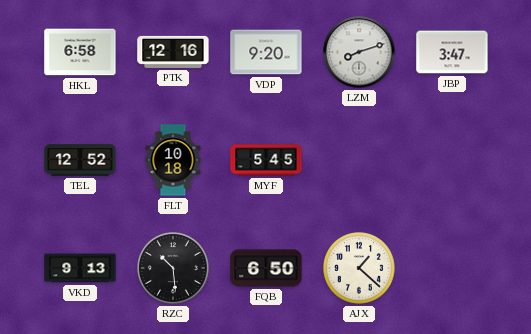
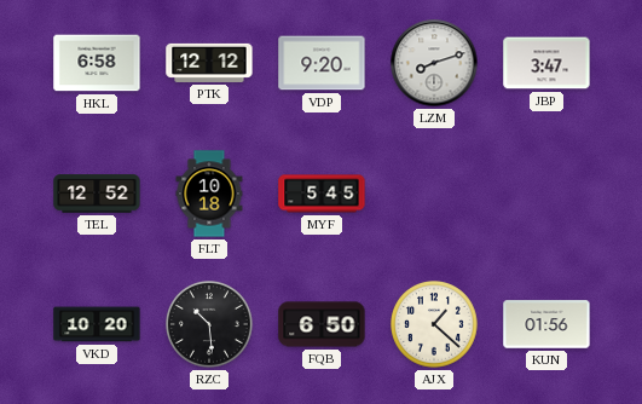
PTK: 12:16 -> 12:12
VKD: 9:13 -> 10:20
KUN: none -> 01:56
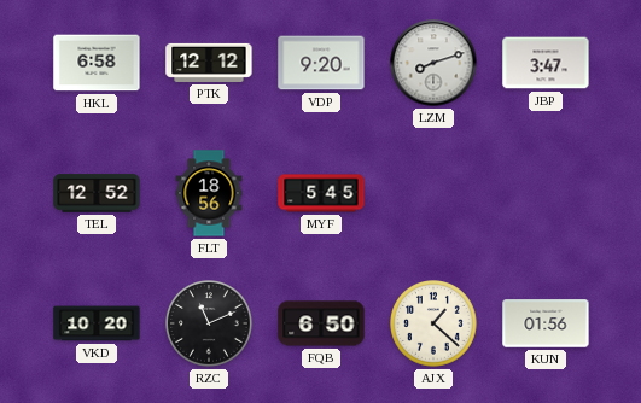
FLT: 10:18 -> 18:56
RZC: 10:29 -> 11:11
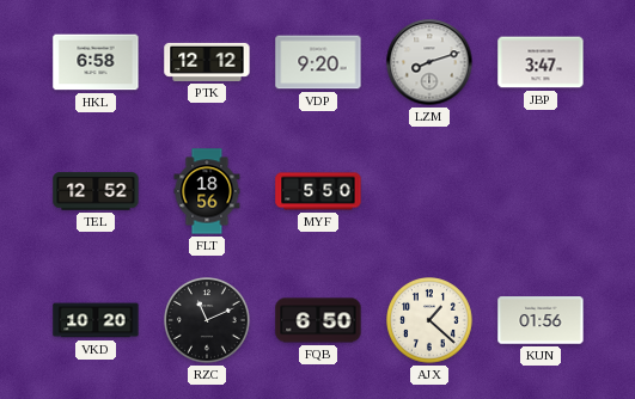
MYF: 5:45 -> 5:50
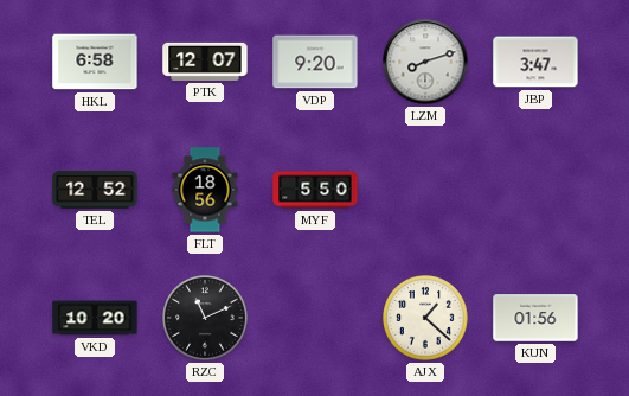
PTK: 12:12 -> 12:07
FQB: 6:50 -> none
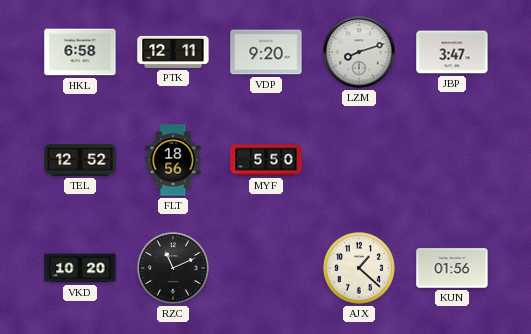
PTK: 12:07 -> 12:11
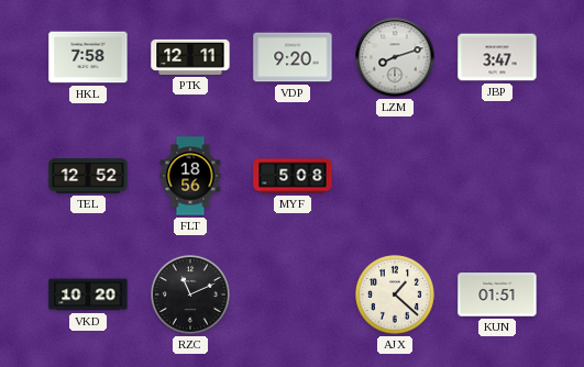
HKL: 6:58 -> 7:58
MYF: 5:50 -> 5:08
KUN: 01:56 -> 01:51
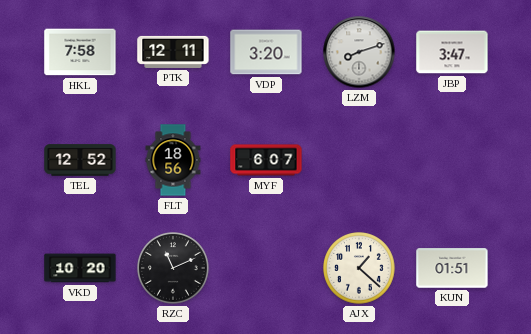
VDP: 9:20 -> 3:20
MYF: 5:08 -> 6:07
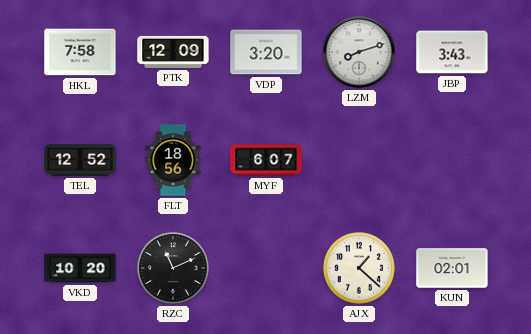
PTK: 12:11 -> 12:09
JBP: 3:47 -> 3:43
KUN: 01:51 -> 02:01
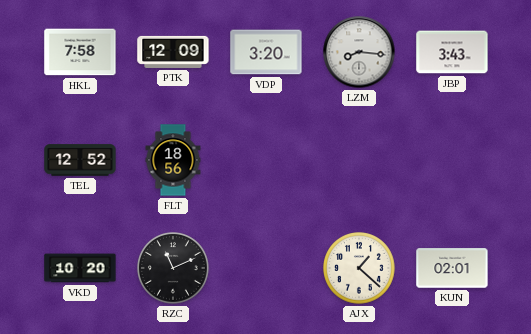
LZM: 8:12 -> 8:16
MYF: 6:07 -> none
